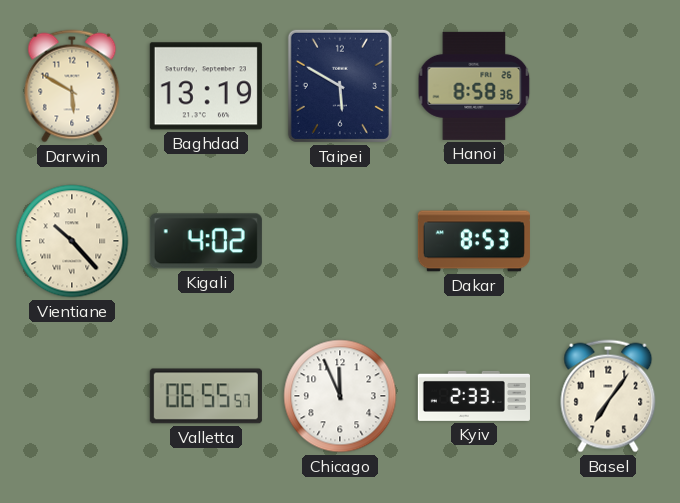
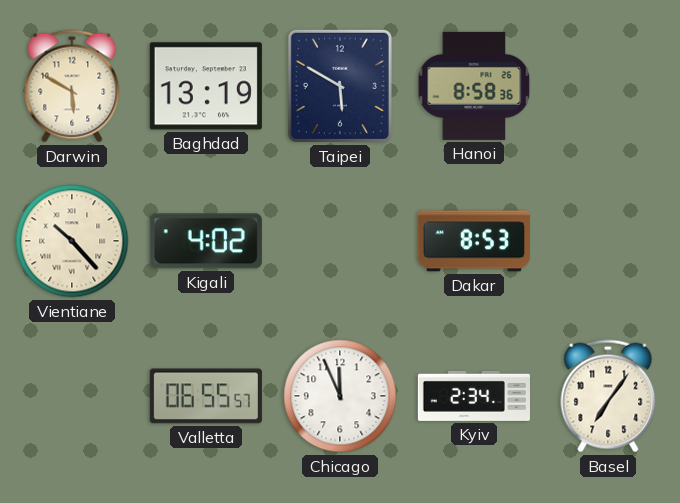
Kyiv: 2:33 -> 2:34
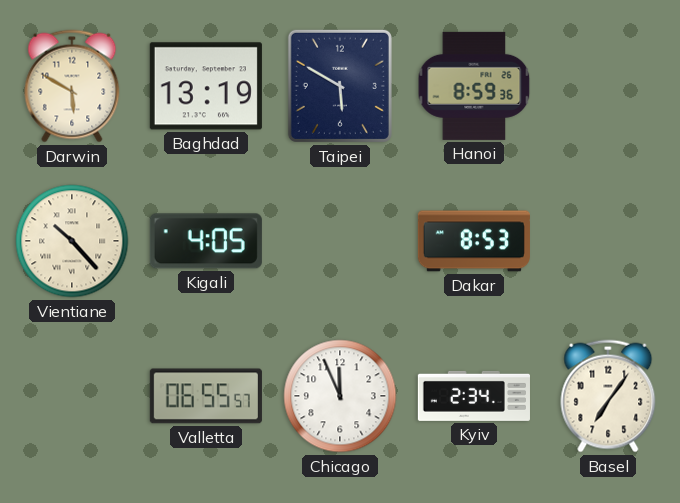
Hanoi: 8:58 -> 8:59
Kigali: 4:02 -> 4:05
